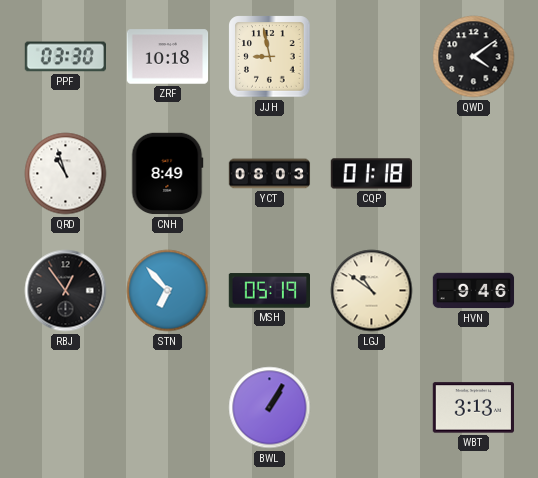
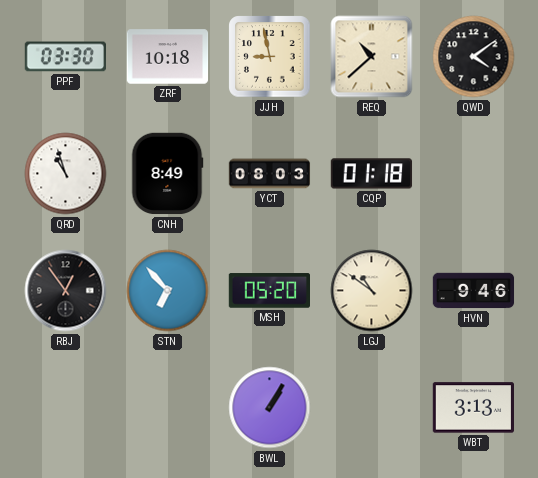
REQ: none -> 10:38
MSH: 05:19 -> 05:20
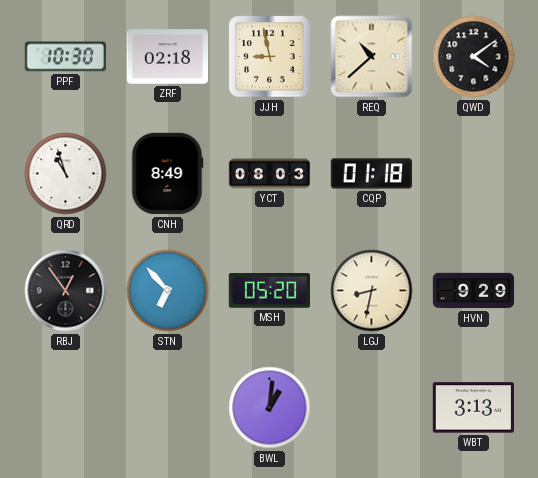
PPF: 03:30 -> 10:30
ZRF: 10:18 -> 02:18
LGJ: 10:51 -> 8:32
HVN: 9:46 -> 9:29
BWL: 1:05 -> 1:01
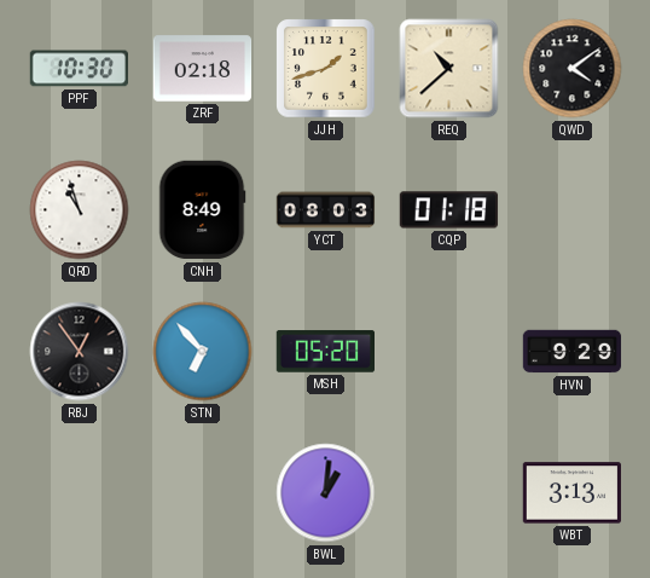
JJH: 8:58 -> 1:42
LGJ: 8:32 -> none
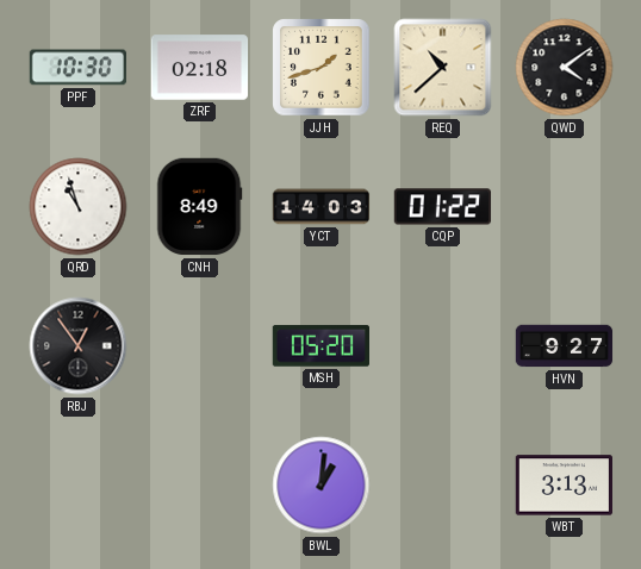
YCT: 08:03 -> 14:03
CQP: 01:18 -> 01:22
STN: 6:53 -> none
HVN: 9:29 -> 9:27
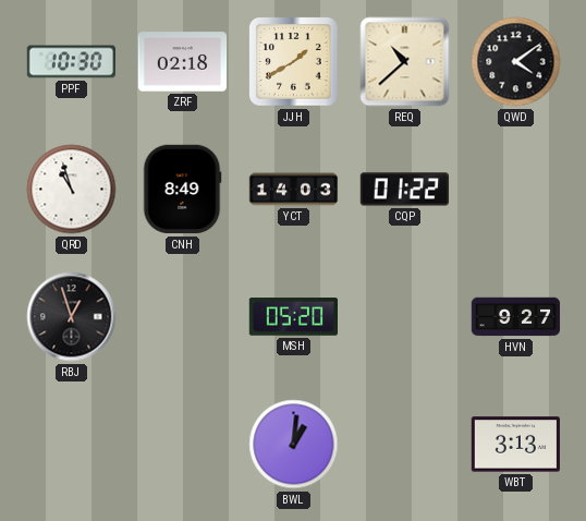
JJH: 1:42 -> 1:40
RBJ: 12:54 -> 12:57
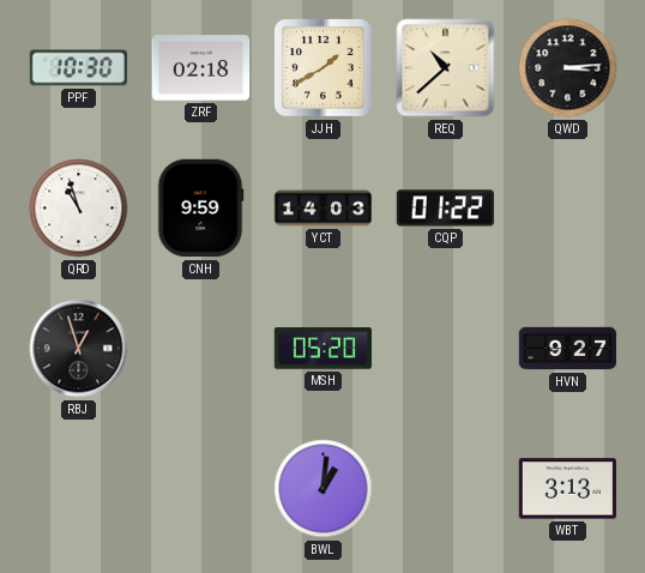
QWD: 4:09 -> 3:14
CNH: 8:49 -> 9:59
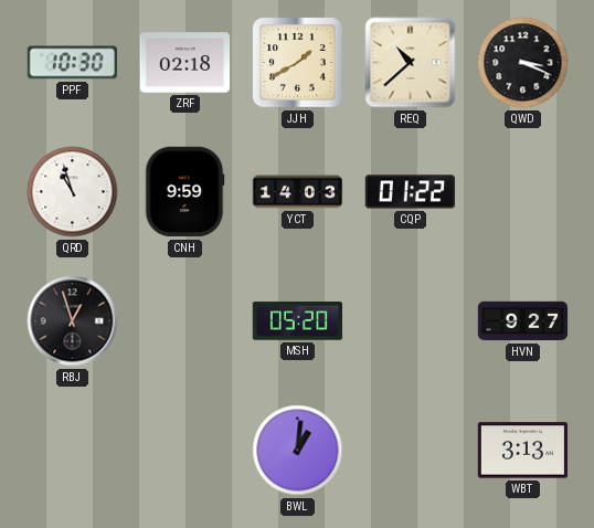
QWD: 3:14 -> 3:19
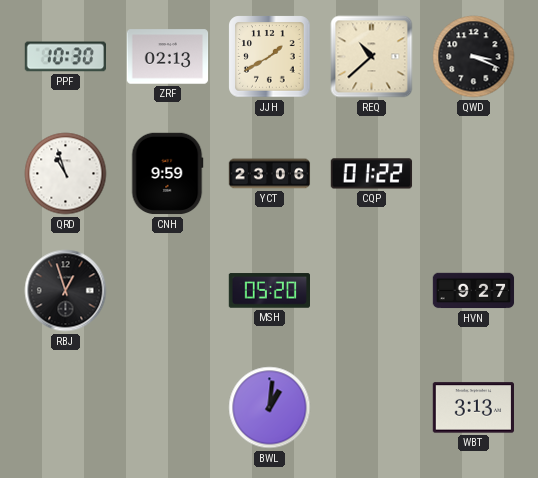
ZRF: 02:18 -> 02:13
YCT: 14:03 -> 23:06
